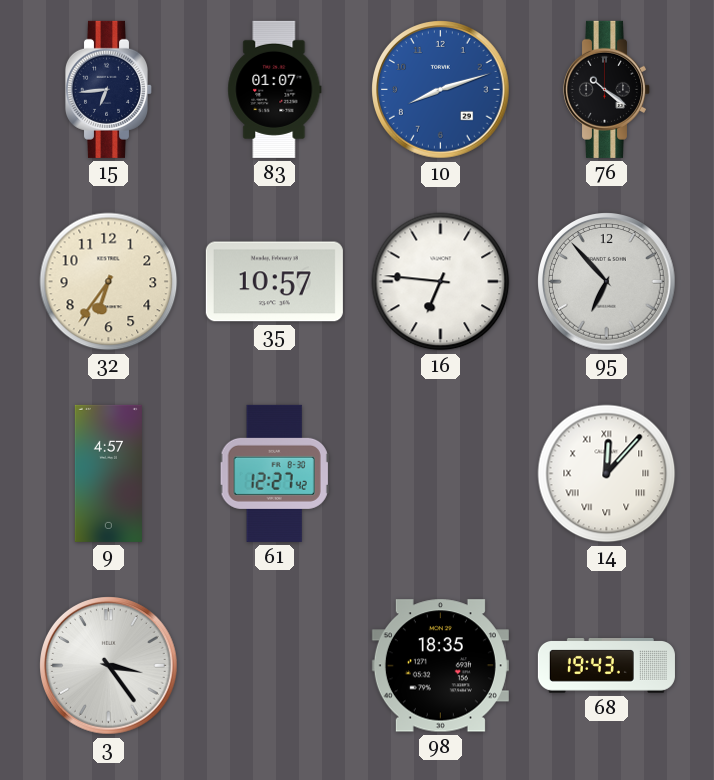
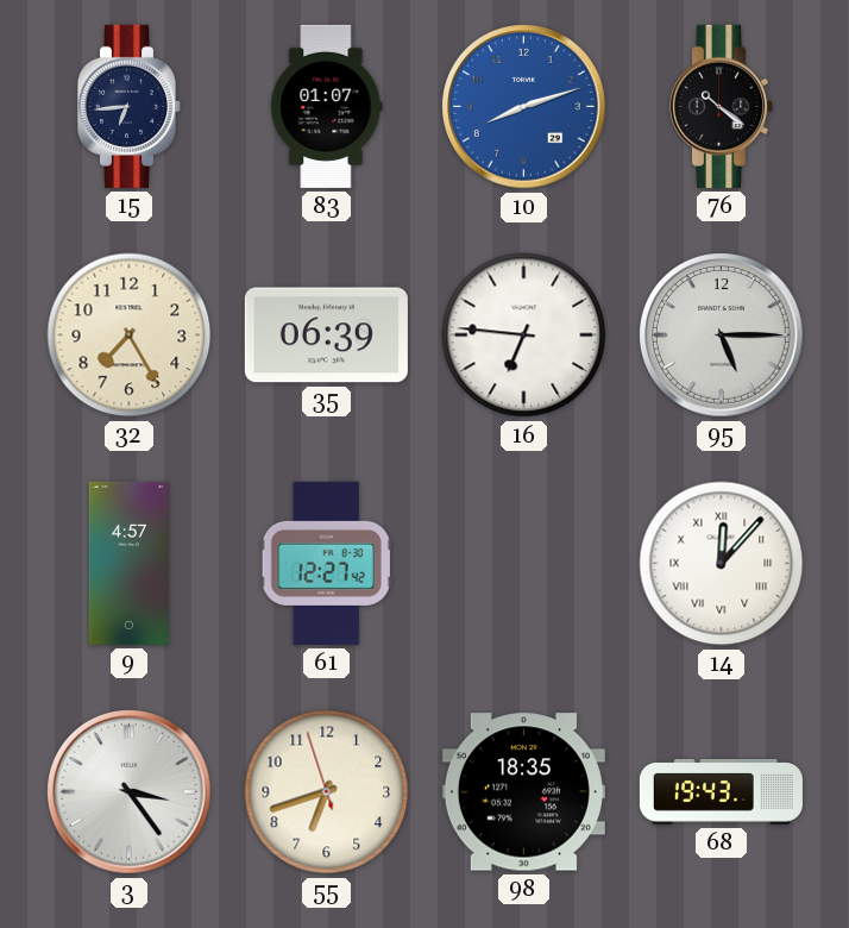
32: 6:36 -> 7:25
35: 10:57 -> 06:39
95: 6:53 -> 5:15
55: none -> 6:41
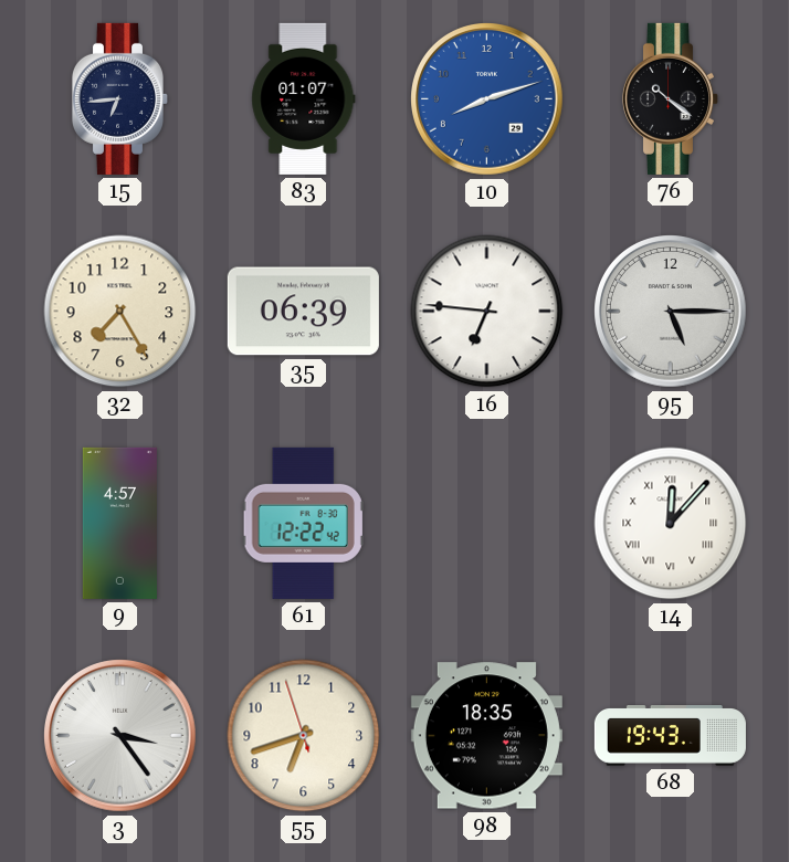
61: 12:27 -> 12:22
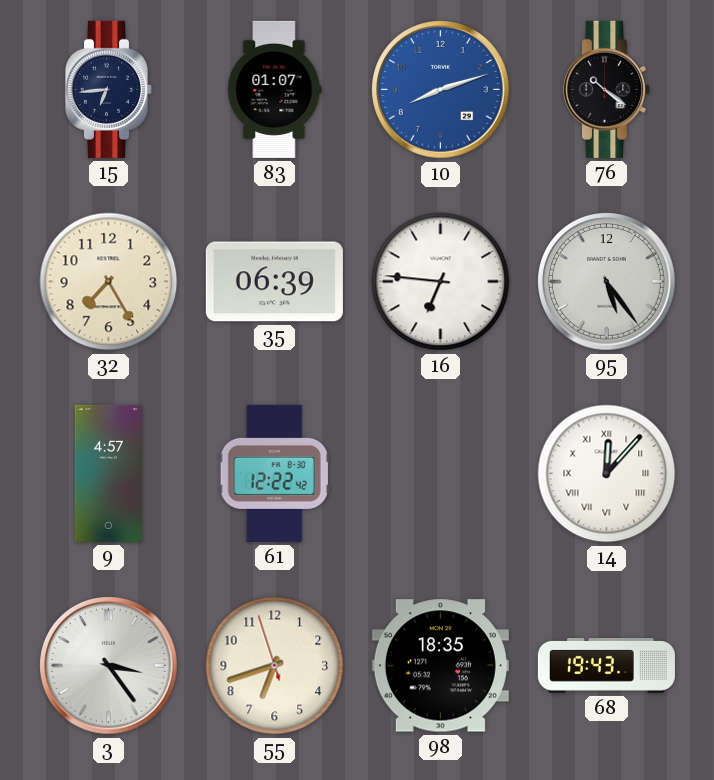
95: 5:15 -> 5:24
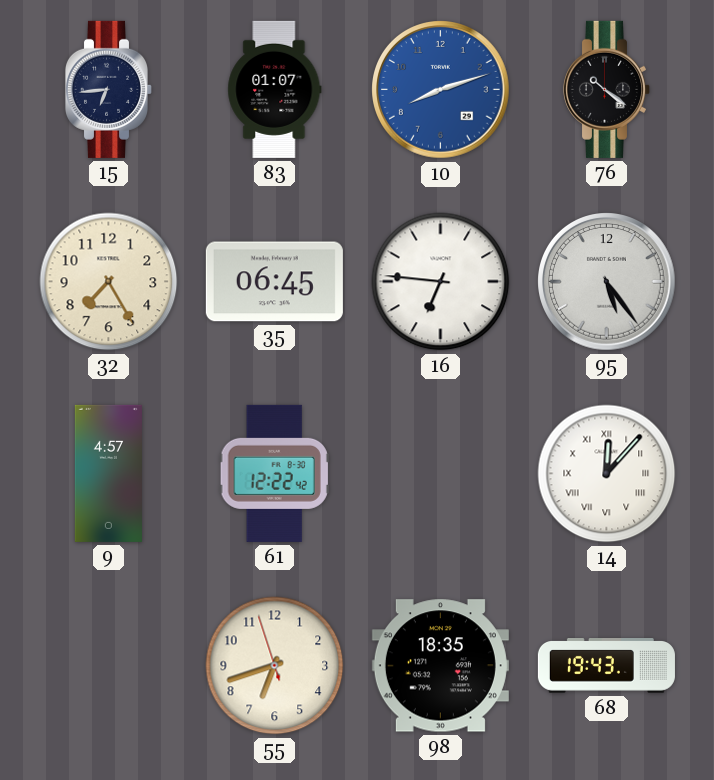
35: 06:39 -> 06:45
3: 3:24 -> none
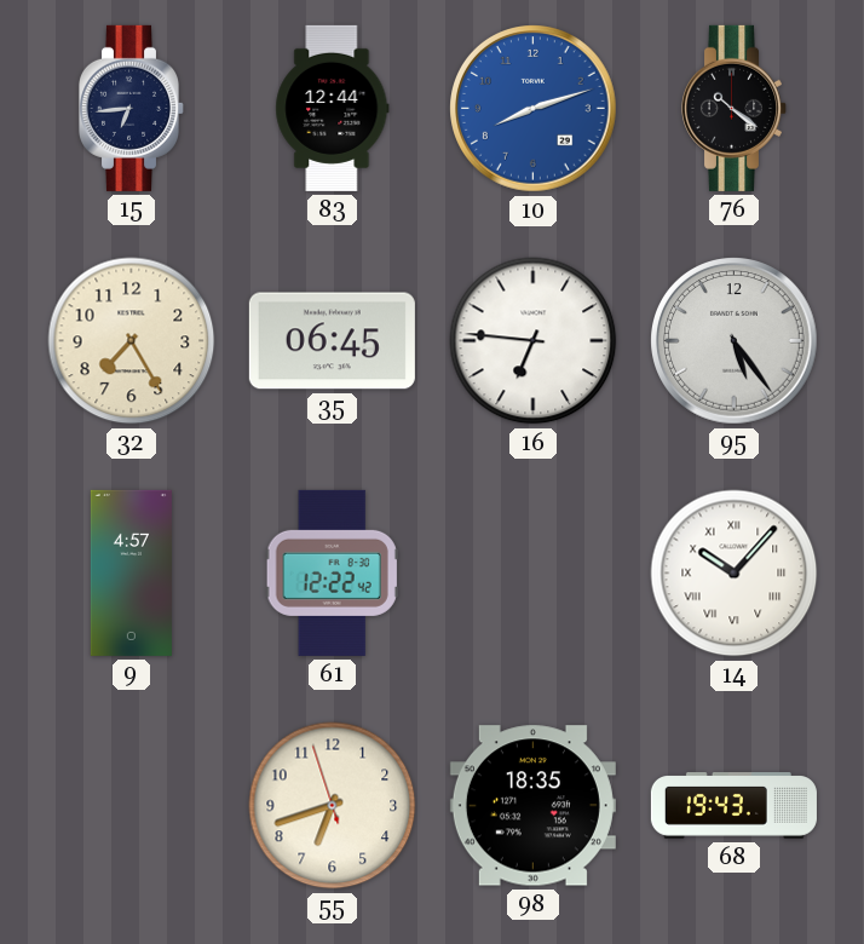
83: 01:07 -> 12:44
14: 12:07 -> 10:07
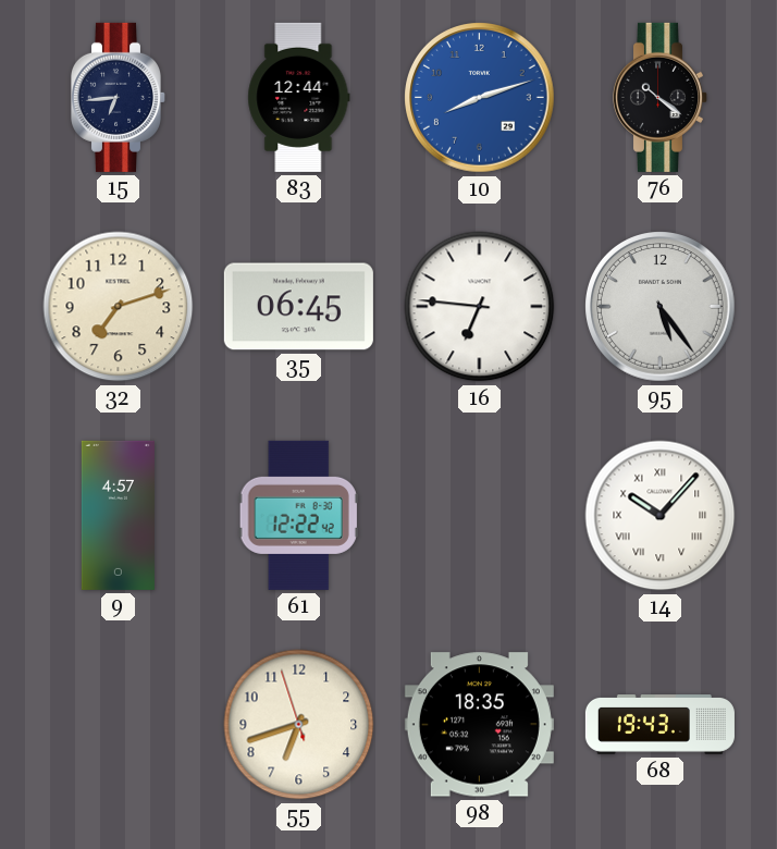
32: 7:25 -> 7:12
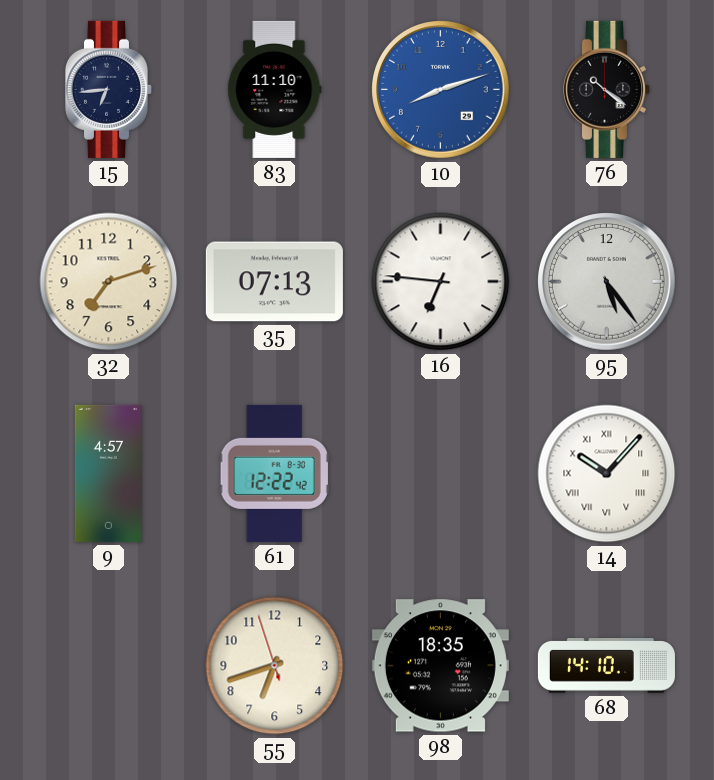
83: 12:44 -> 11:10
35: 06:45 -> 07:13
68: 19:43 -> 14:10
